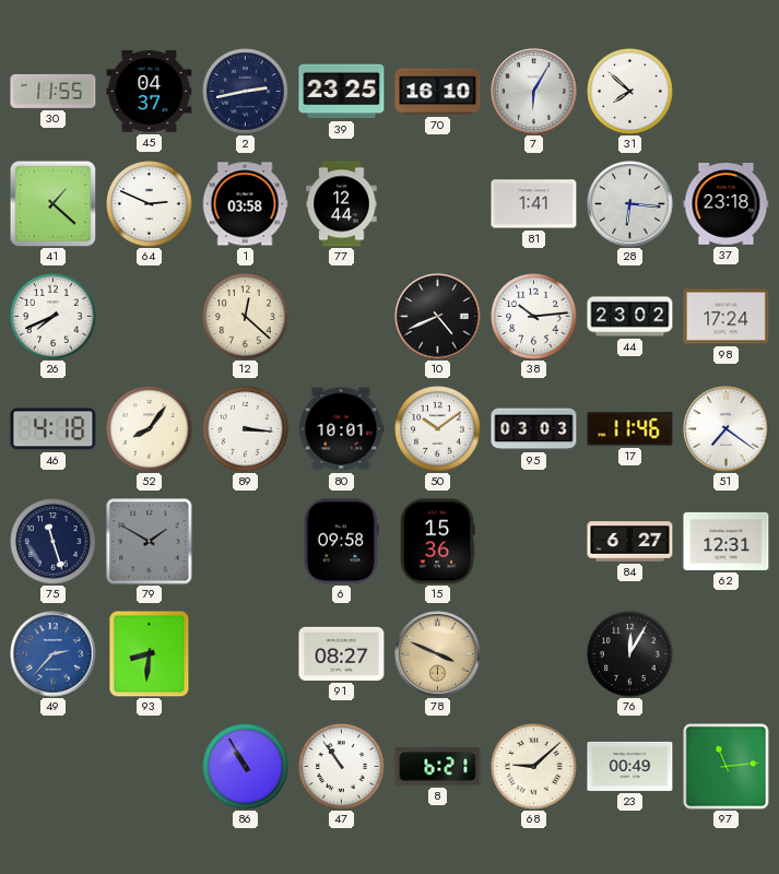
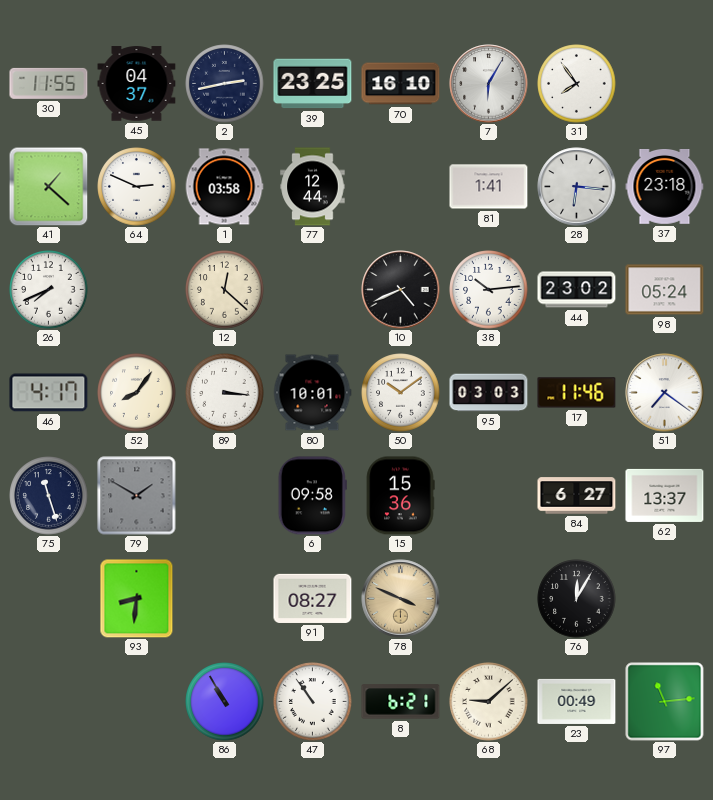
31: 7:52 -> 7:54
98: 17:24 -> 05:24
46: 4:18 -> 4:17
62: 12:31 -> 13:37
49: 2:37 -> none
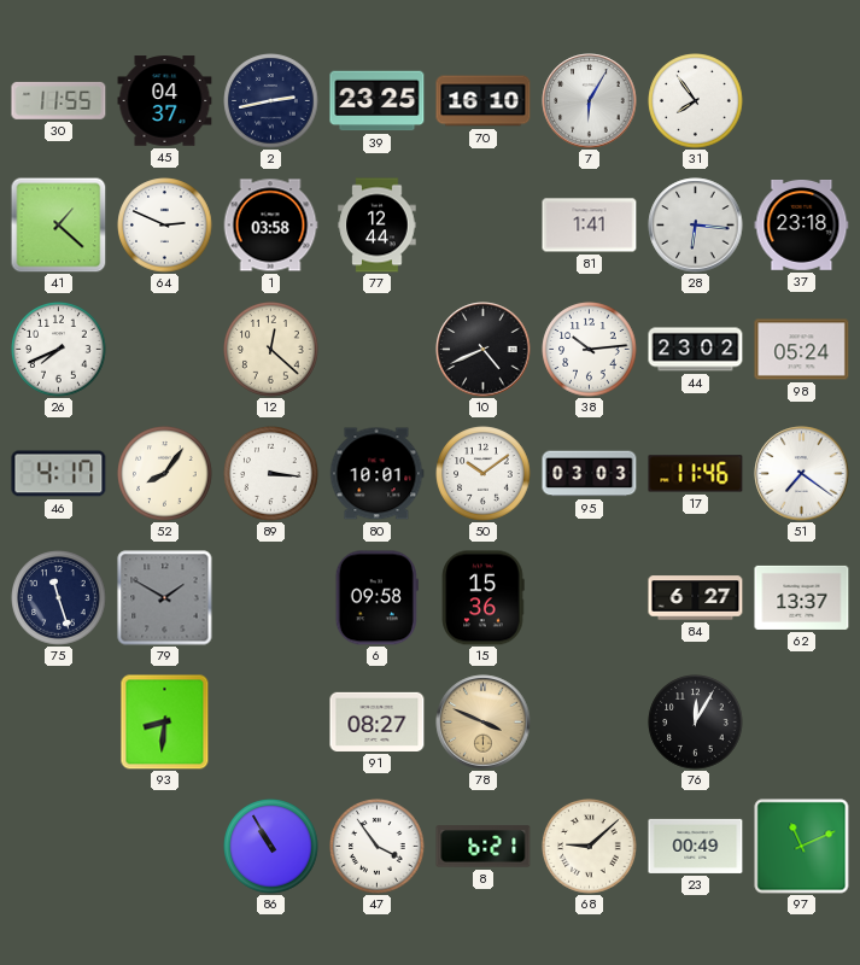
47: 10:54 -> 3:54
97: 11:14 -> 11:11
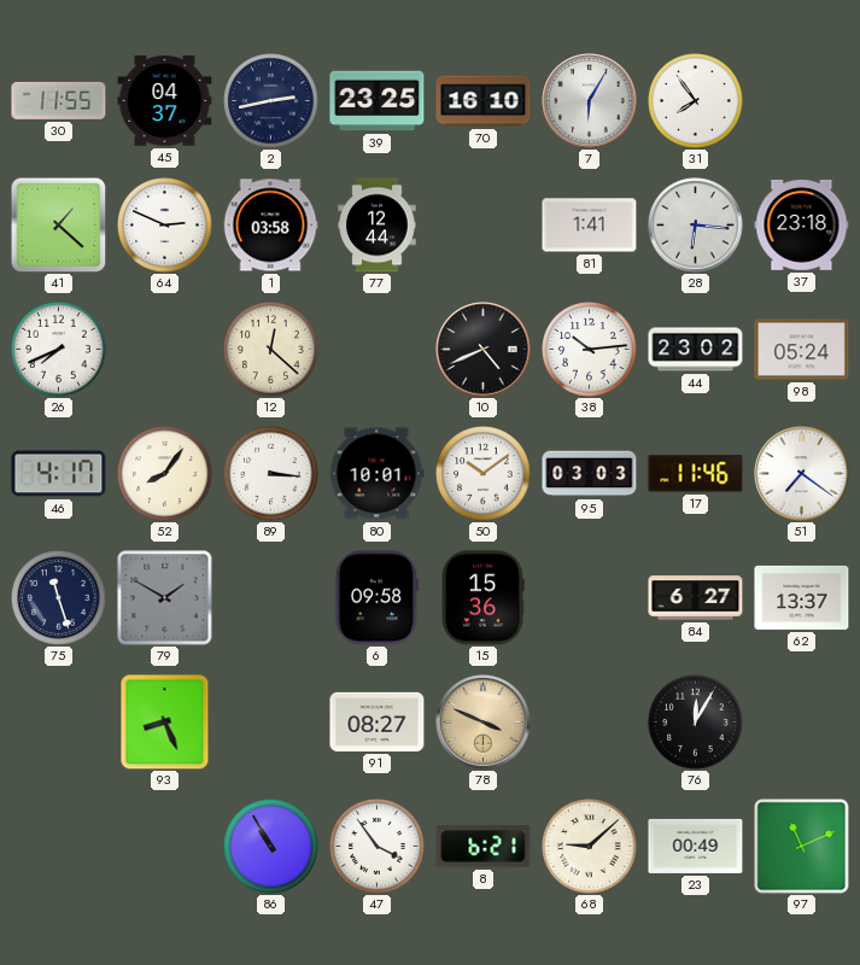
93: 8:31 -> 8:26
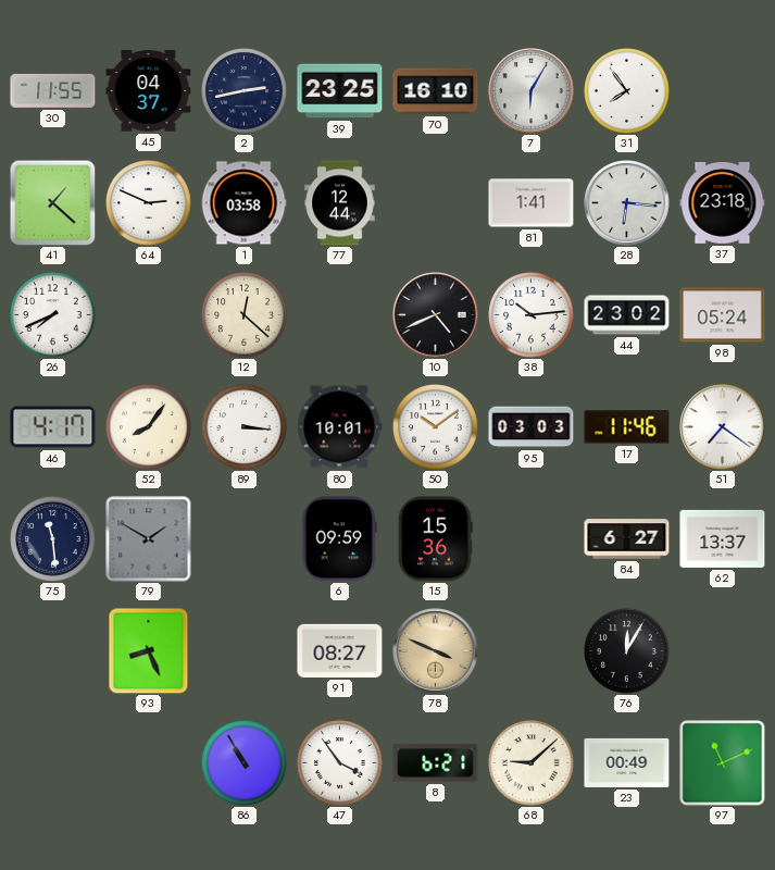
75: 11:27 -> 11:29
6: 09:58 -> 09:59
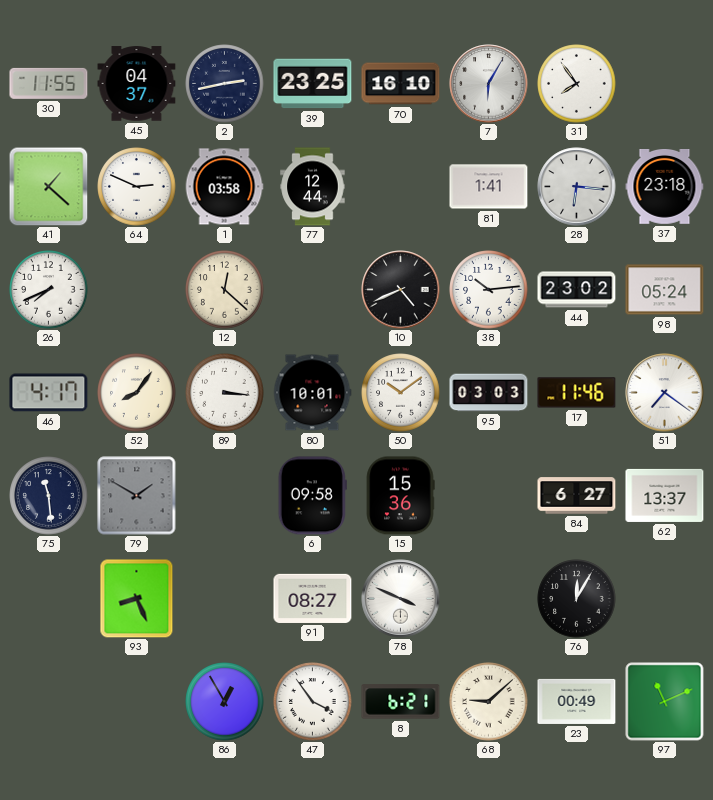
6: 09:59 -> 09:58
78 dial: champagne -> white
86: 10:55 -> 12:55
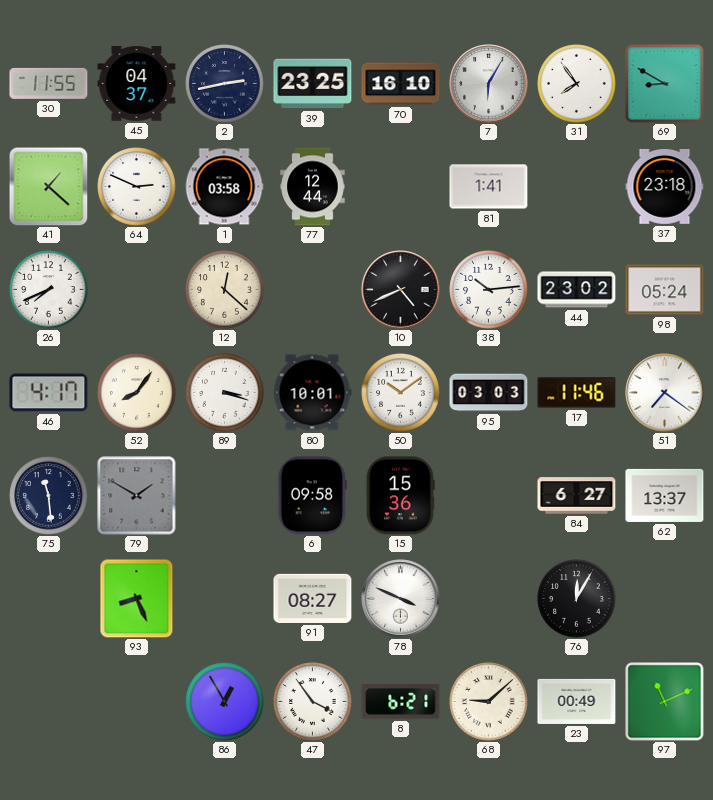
69: none -> 8:50
28: 6:16 -> none
89: 3:16 -> 3:18
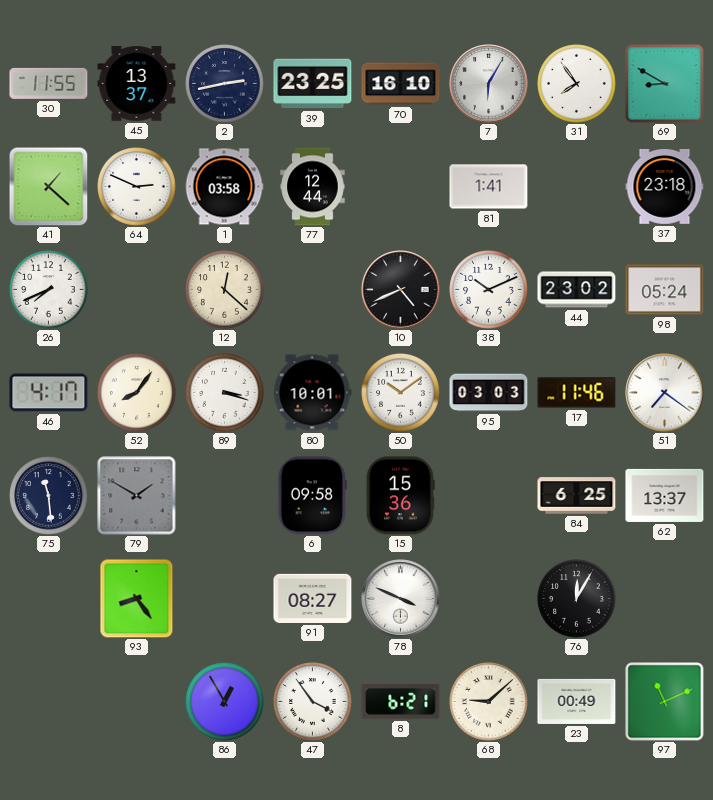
45: 04:37 -> 13:37
38: 10:14 -> 10:11
84: 6:27 -> 6:25
93: 8:26 -> 8:24
